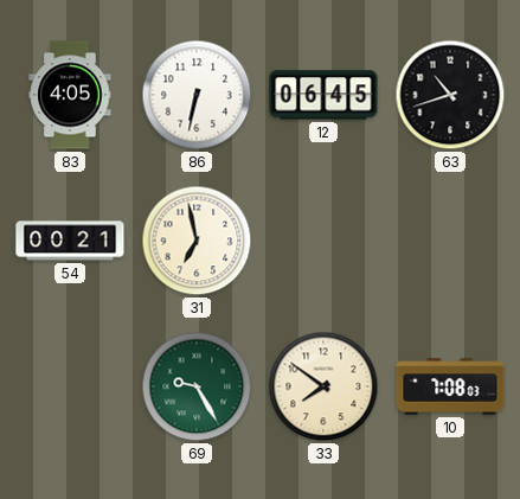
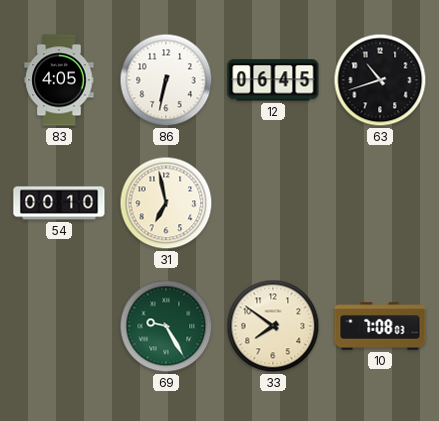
54: 00:21 -> 00:10
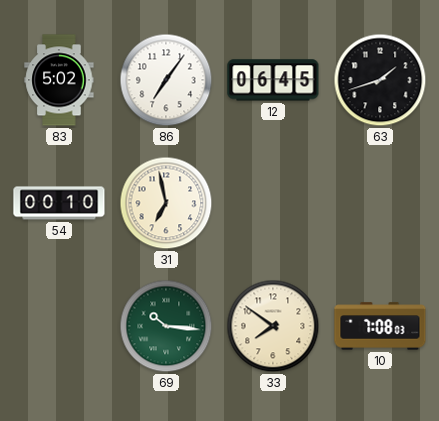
83: 4:05 -> 5:02
86: 6:32 -> 7:06
63: 10:42 -> 1:42
69: 9:25 -> 10:16
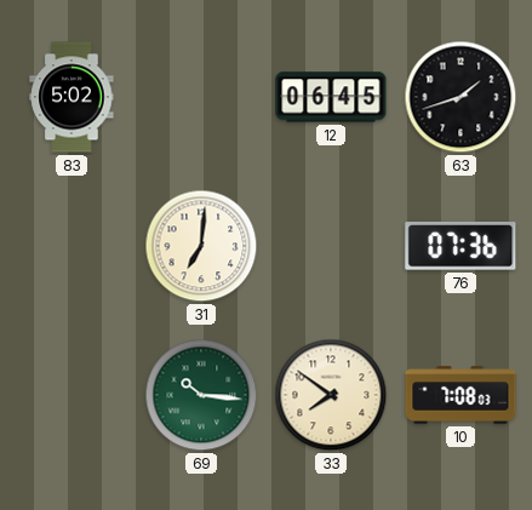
86: 7:06 -> none
54: 00:10 -> none
31: 6:58 -> 7:01
76: none -> 07:36
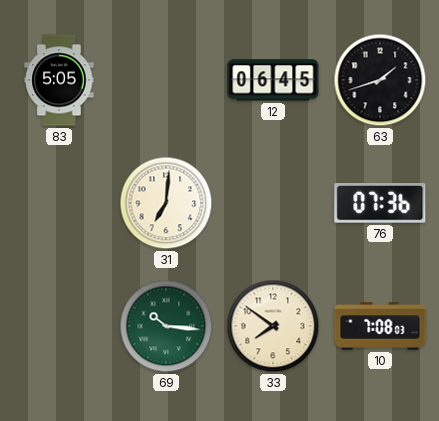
83: 5:02 -> 5:05
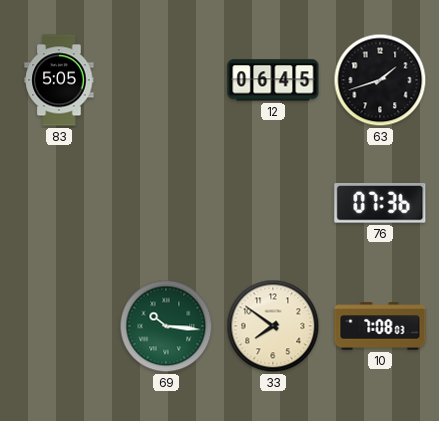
31: 7:01 -> none
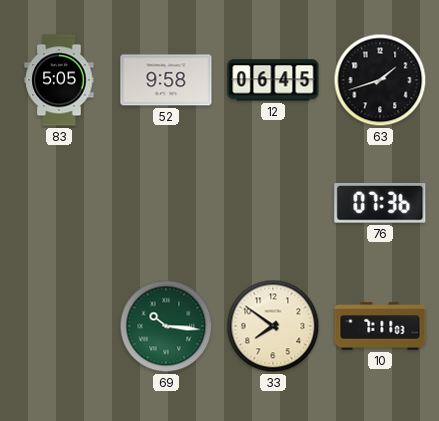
52: none -> 9:58
10: 7:08 -> 7:11
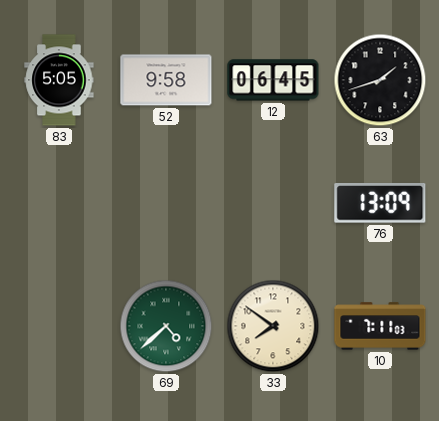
76: 07:36 -> 13:09
69: 10:16 -> 4:38
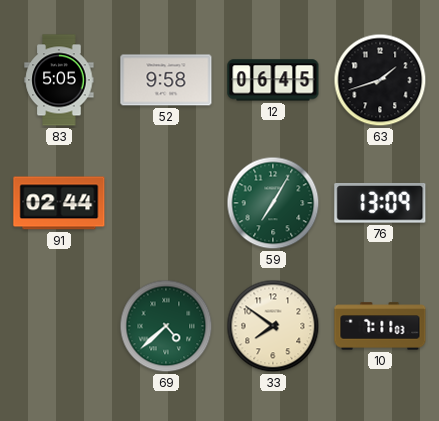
91: none -> 02:44
59: none -> 7:05
